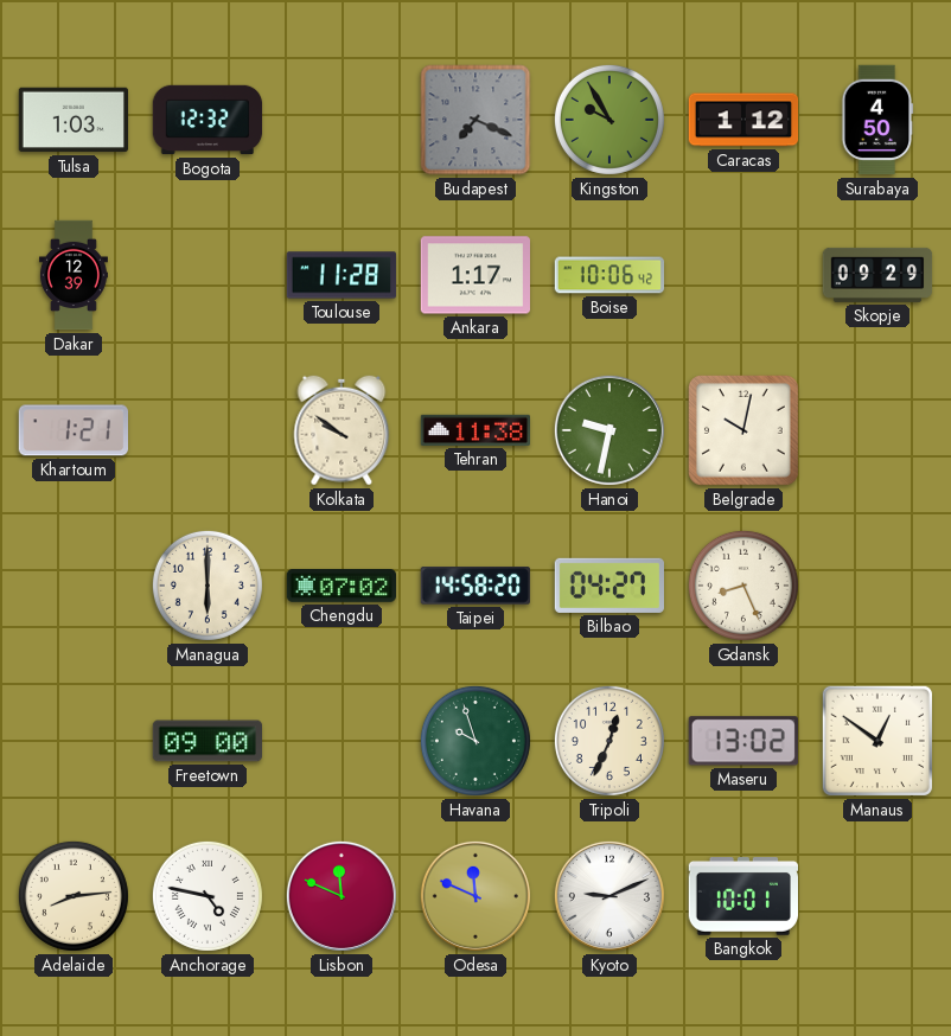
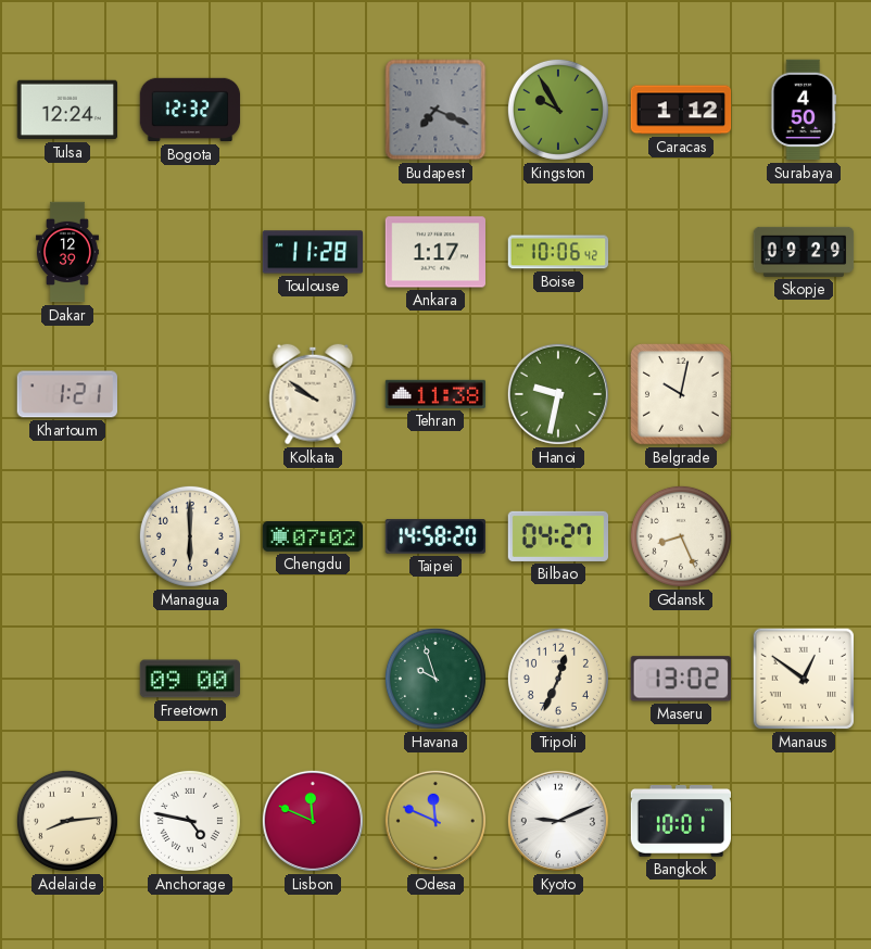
Tulsa: 1:03 -> 12:24
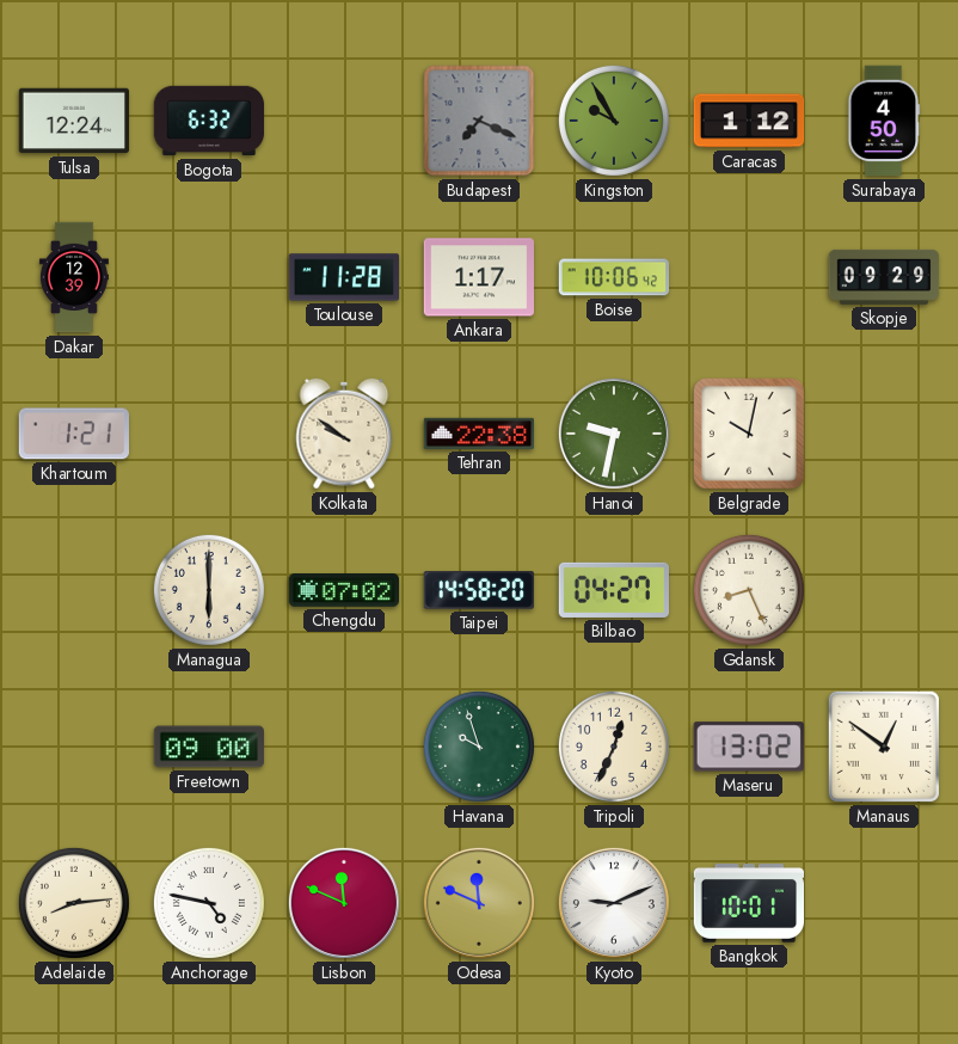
Bogota: 12:32 -> 6:32
Tehran: 11:38 -> 22:38
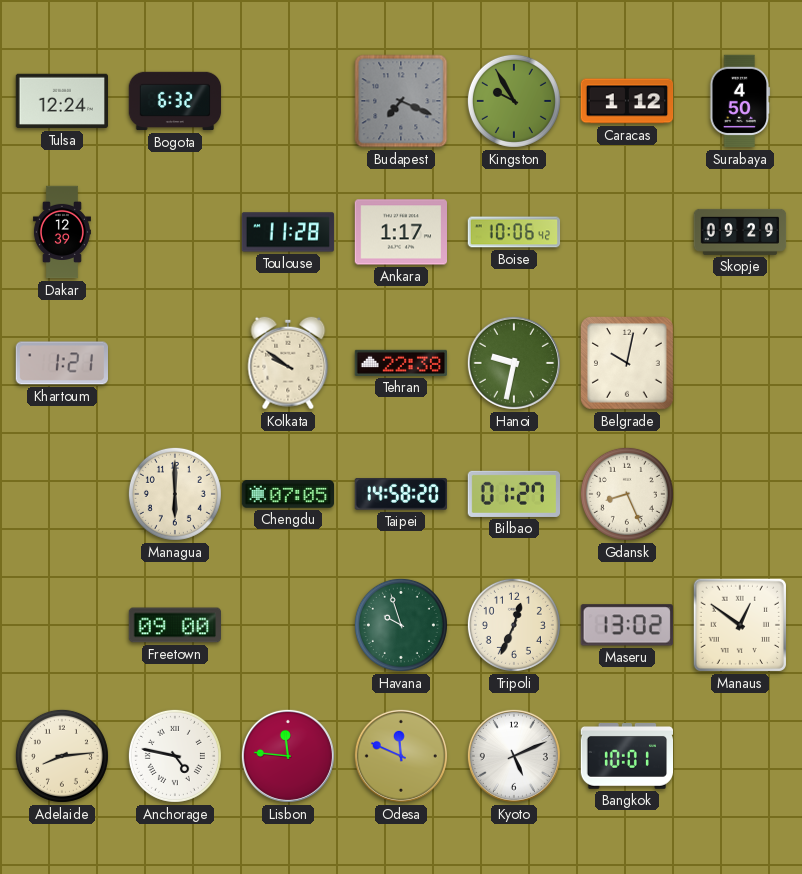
Chengdu: 07:02 -> 07:05
Bilbao: 04:27 -> 01:27
Lisbon: 11:49 -> 11:46
Kyoto: 9:11 -> 5:11
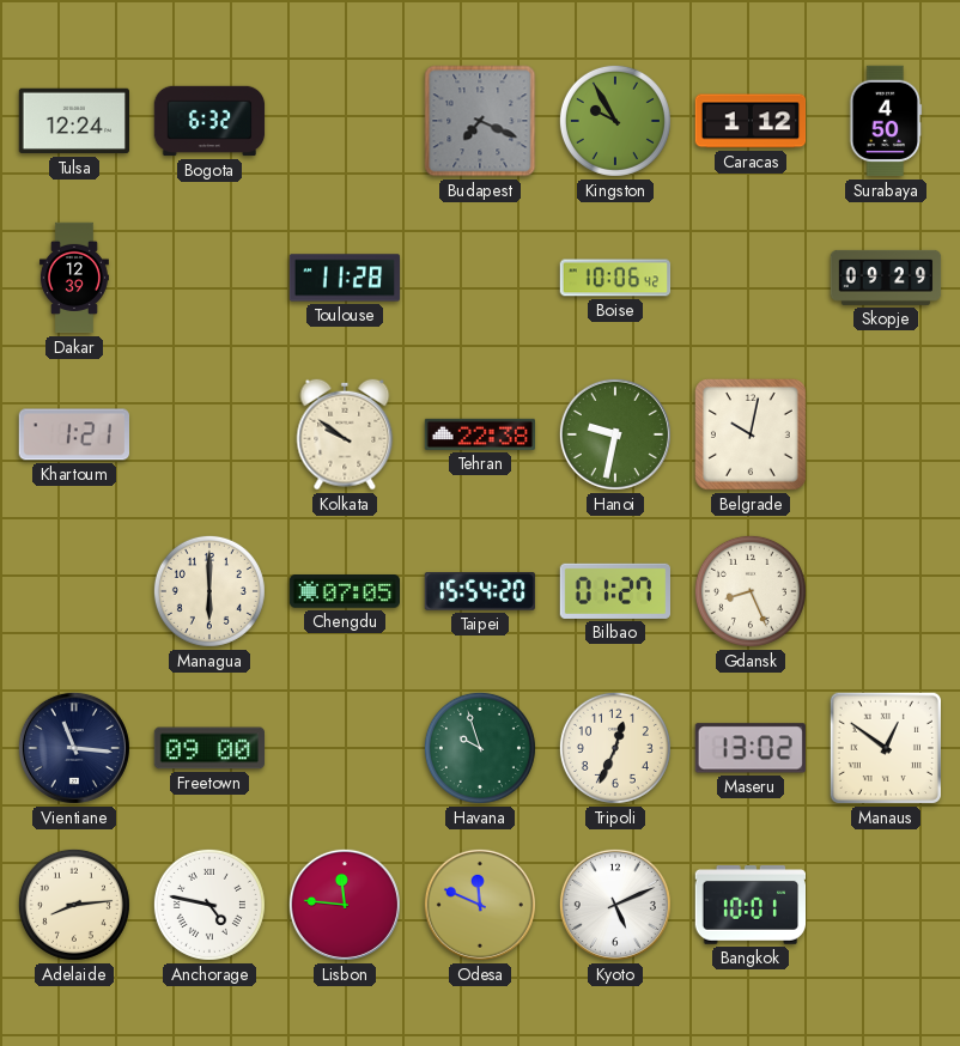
Ankara: 1:17 -> none
Taipei: 14:58 -> 15:54
Vientiane: none -> 11:16
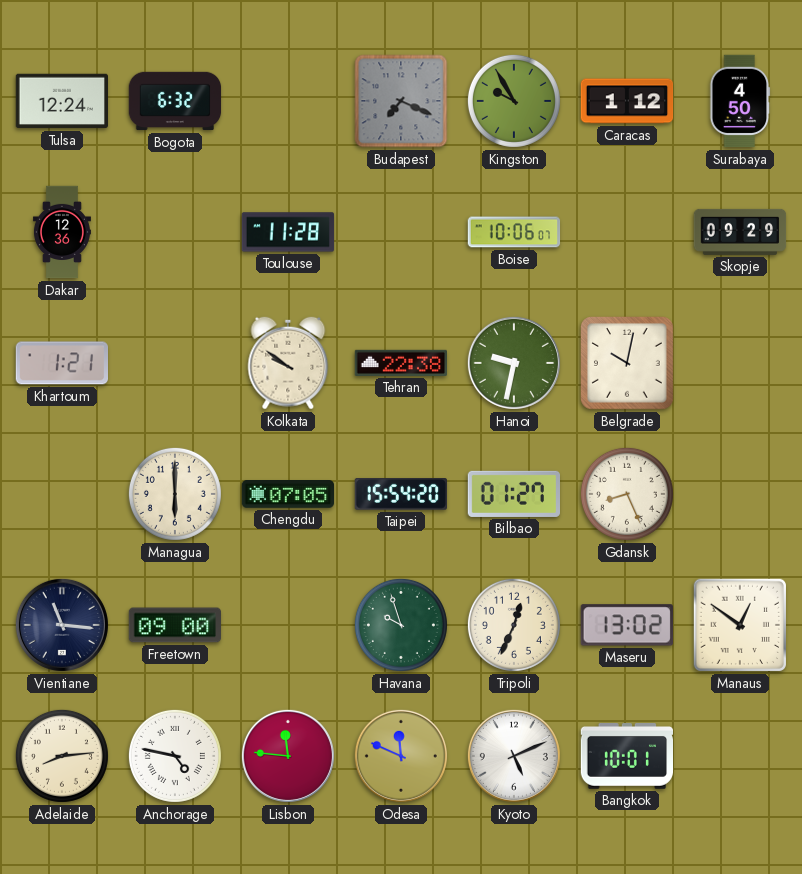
Dakar: 12:39 -> 12:36
Boise: 10:06:42 -> 10:06:07
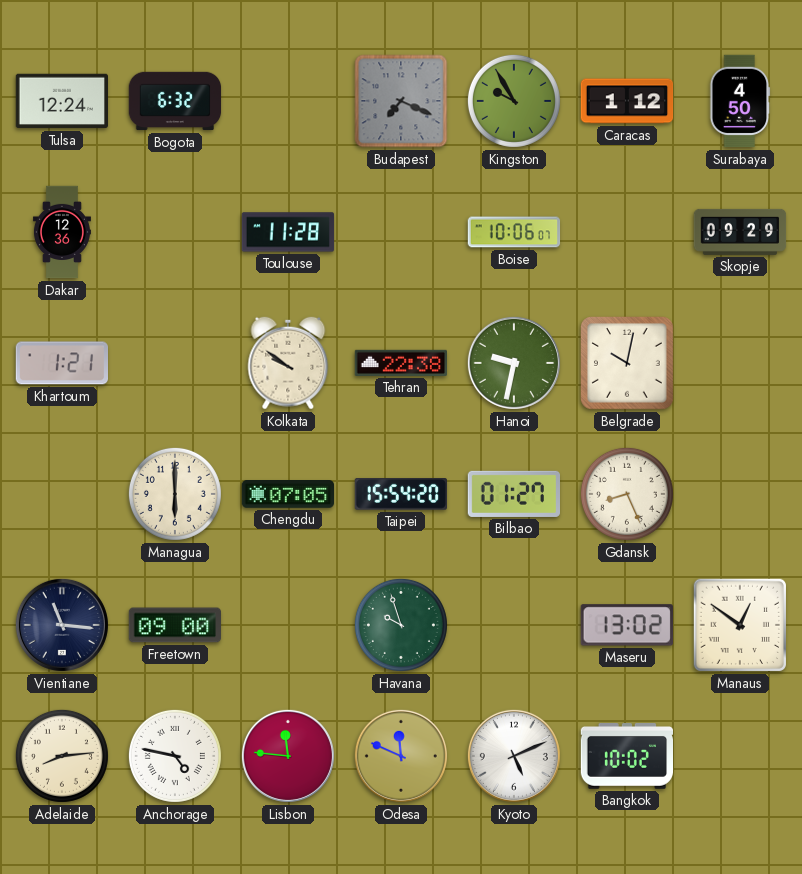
Tripoli: 12:34 -> none
Bangkok: 10:01 -> 10:02
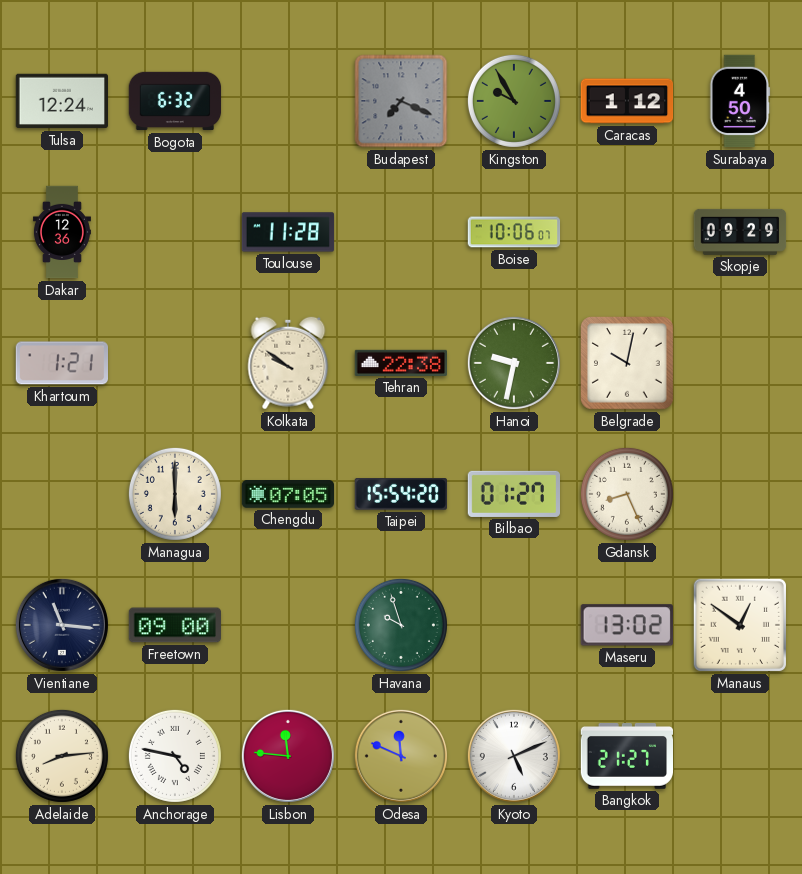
Bangkok: 10:02 -> 21:27
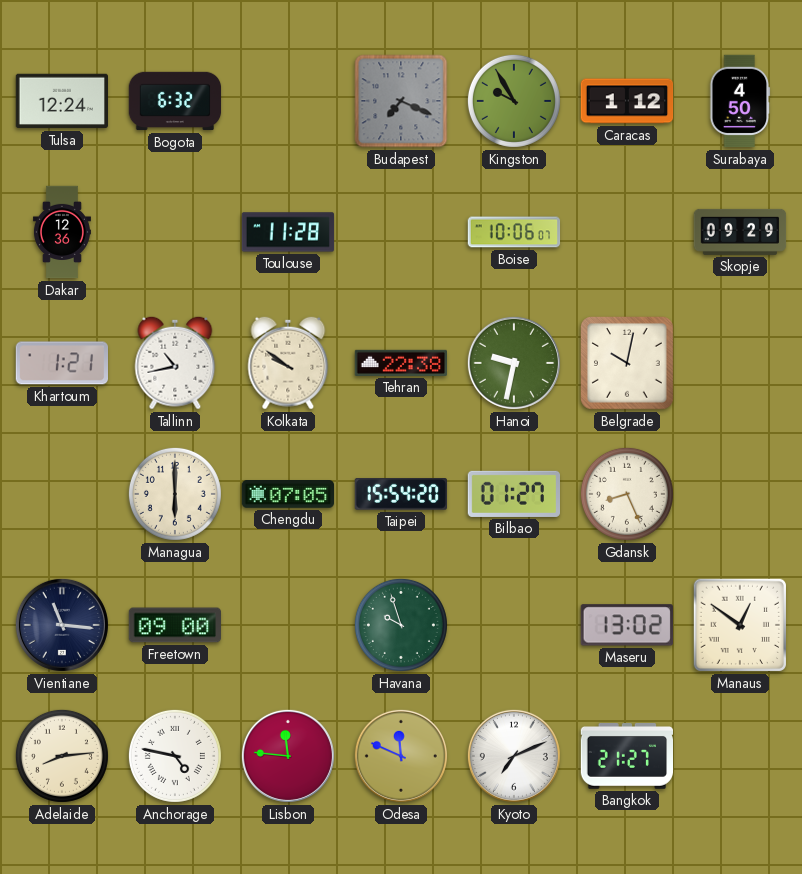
Tallinn: none -> 10:43
Kyoto: 5:11 -> 7:11
